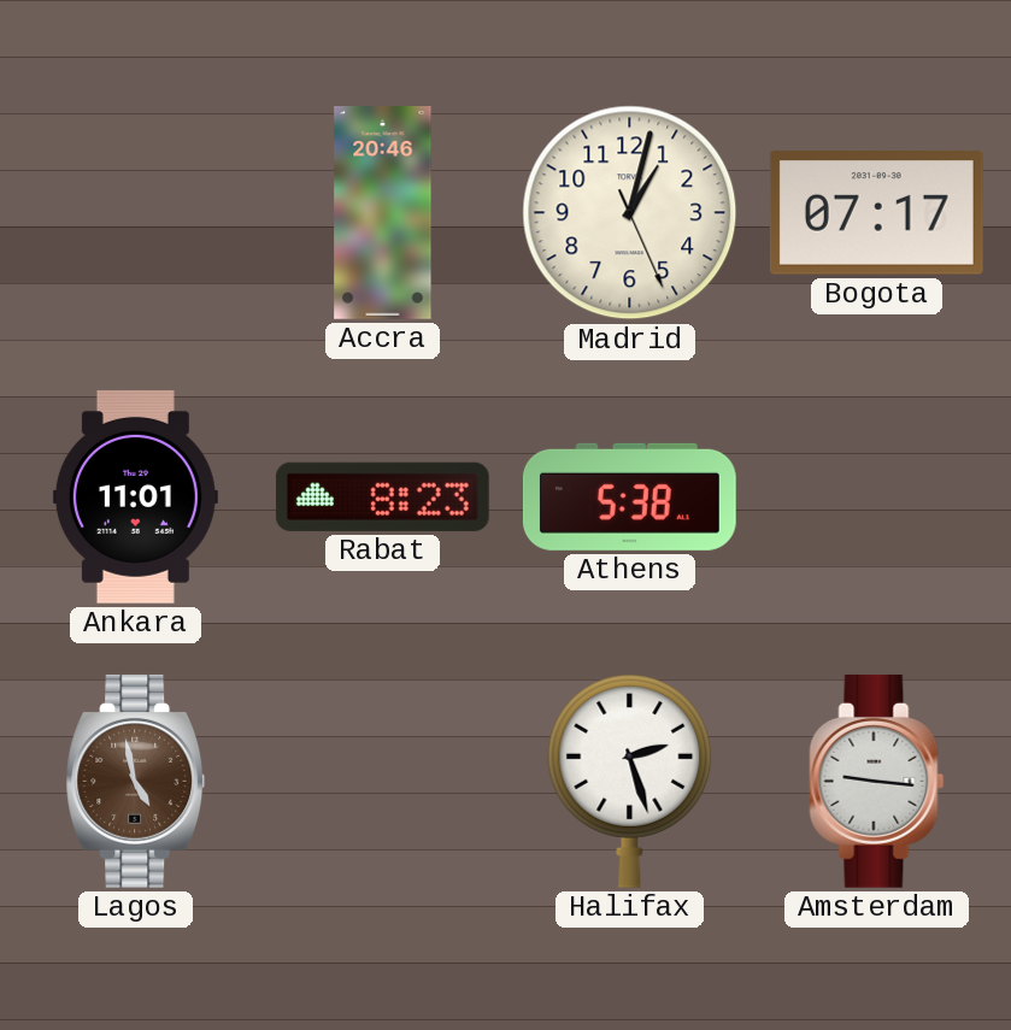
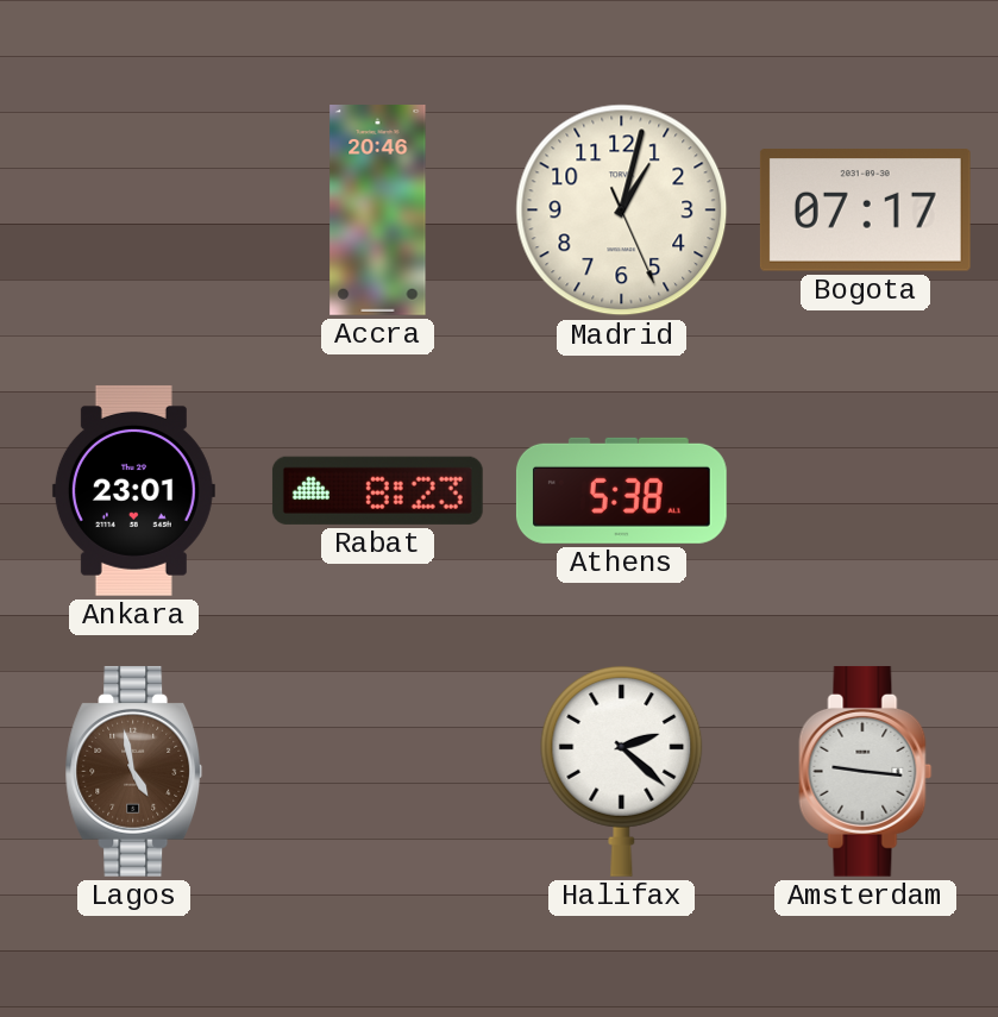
Ankara: 11:01 -> 23:01
Halifax: 2:27 -> 2:22
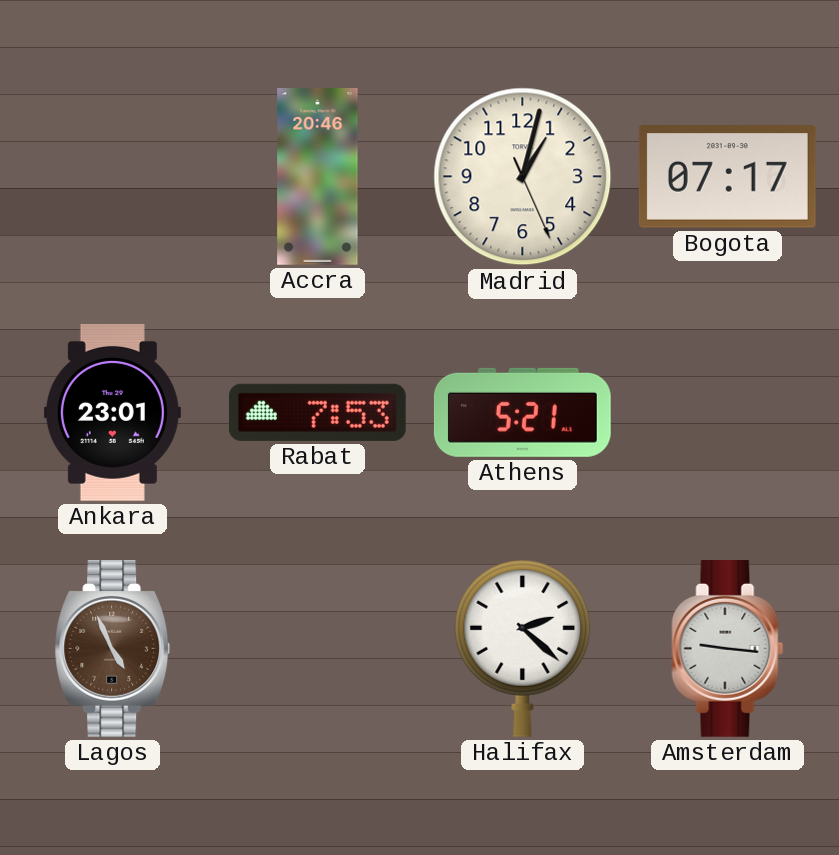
Rabat: 8:23 -> 7:53
Athens: 5:38 -> 5:21
Lagos: 4:58 -> 4:56
